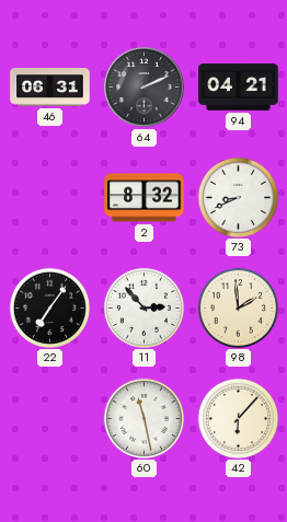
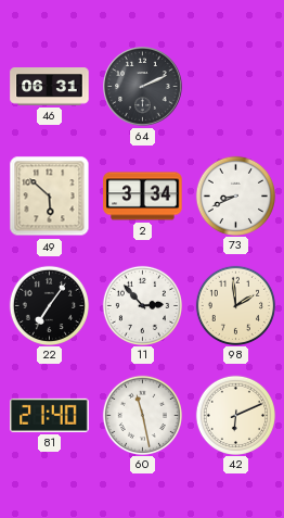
94: 04:21 -> none
49: none -> 5:52
2: 8:32 -> 3:34
81: none -> 21:40
42: 6:07 -> 6:11
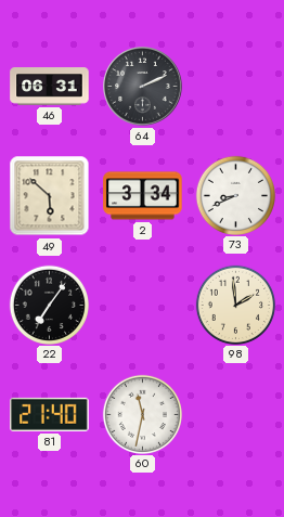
11: 2:53 -> none
60: 11:28 -> 11:32
42: 6:11 -> none
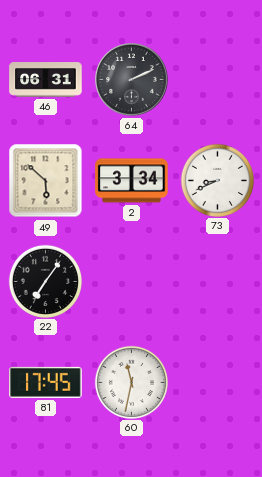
98: 1:59 -> none
81: 21:40 -> 17:45
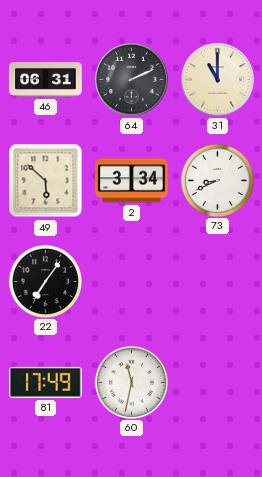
31: none -> 11:00
81: 17:45 -> 17:49
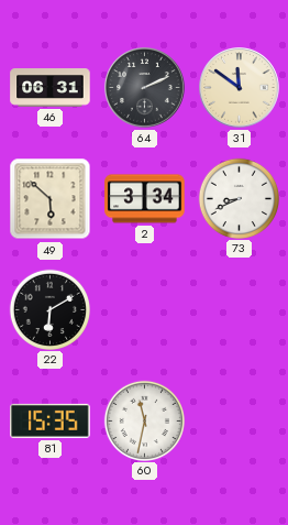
31: 11:00 -> 11:51
22: 7:06 -> 6:10
81: 17:49 -> 15:35
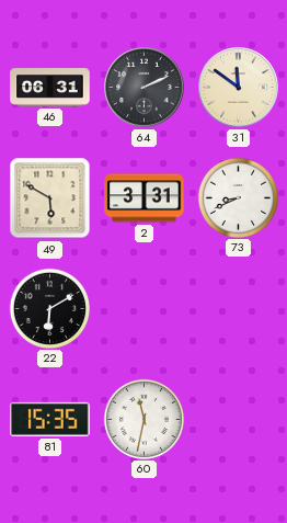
49: 5:52 -> 5:50
2: 3:34 -> 3:31
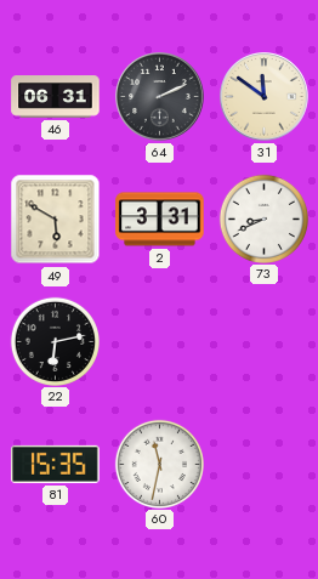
22: 6:10 -> 6:13
